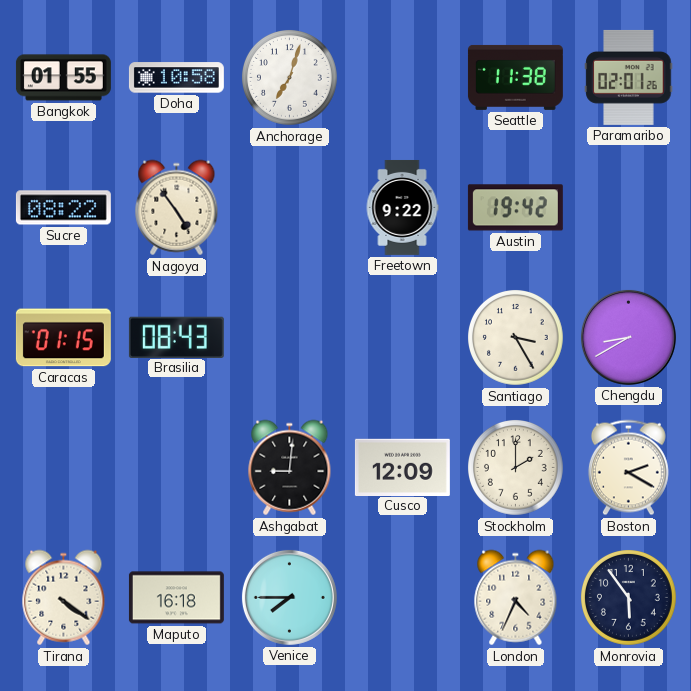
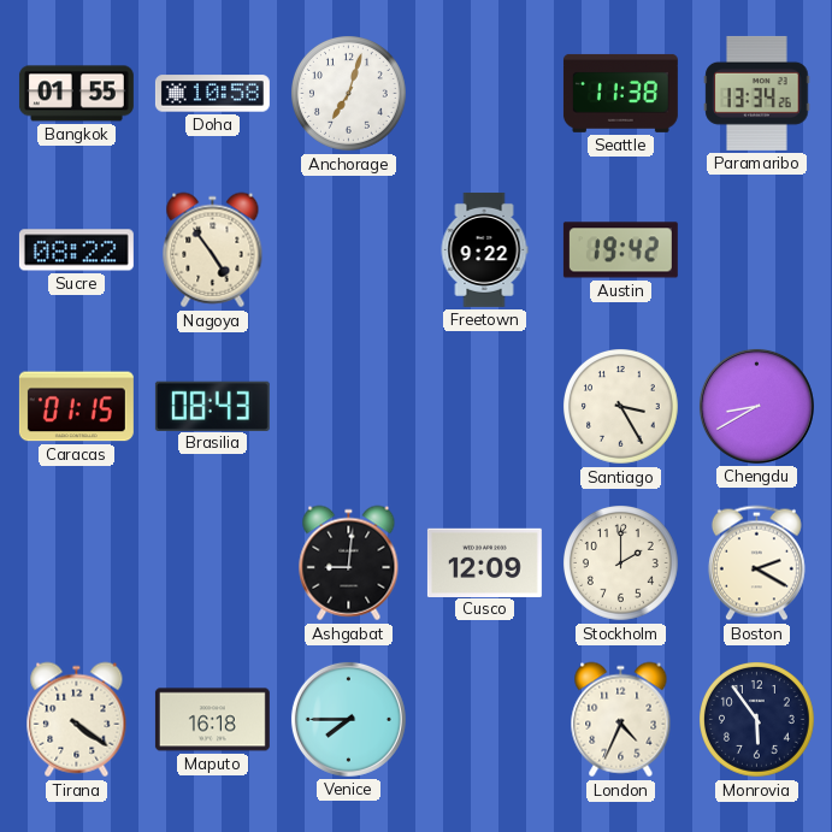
Paramaribo: 02:01 -> 13:34
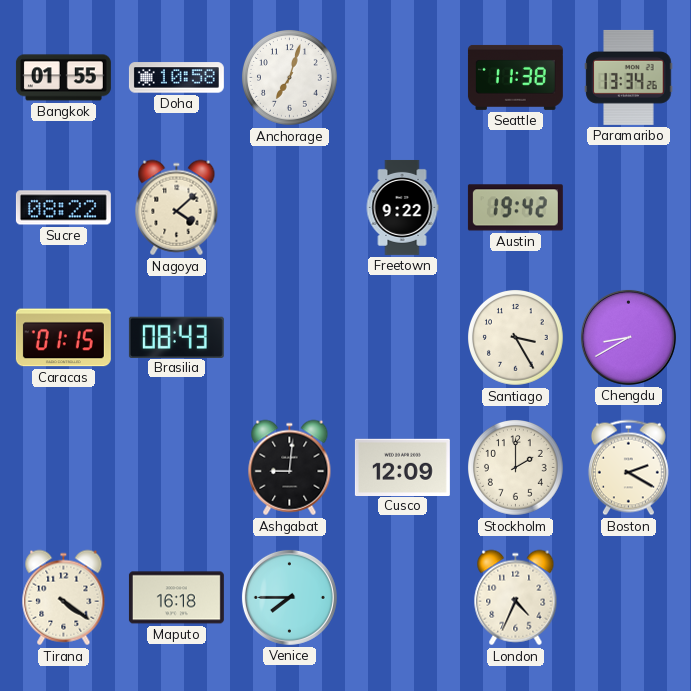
Nagoya: 4:54 -> 4:08
Monrovia: 5:54 -> none
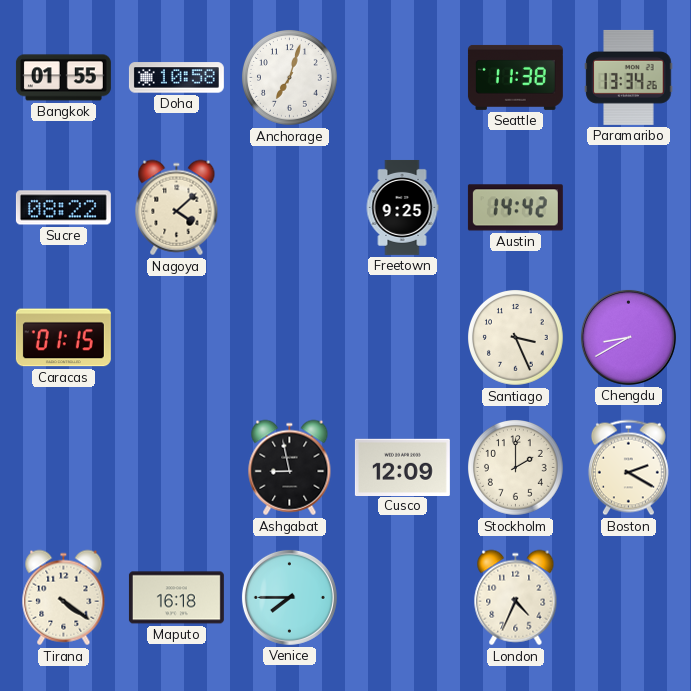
Freetown: 9:22 -> 9:25
Austin: 19:42 -> 14:42
Brasilia: 08:43 -> none
Santiago: 3:25 -> 3:26
Ashgabat: 9:01 -> 8:58
